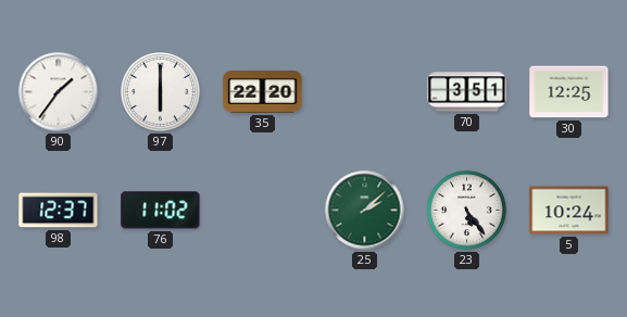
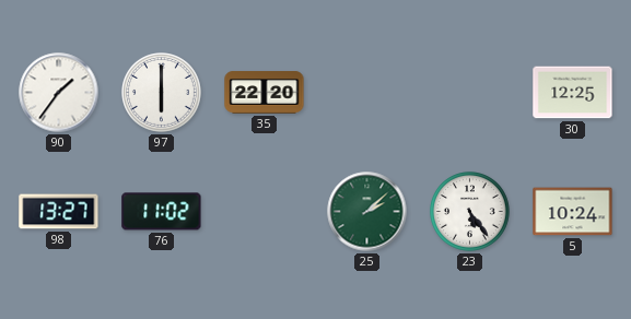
70: 3:51 -> none
98: 12:37 -> 13:27
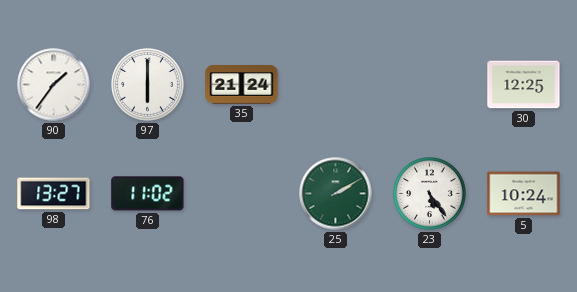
35: 22:20 -> 21:24
25: 2:08 -> 2:10
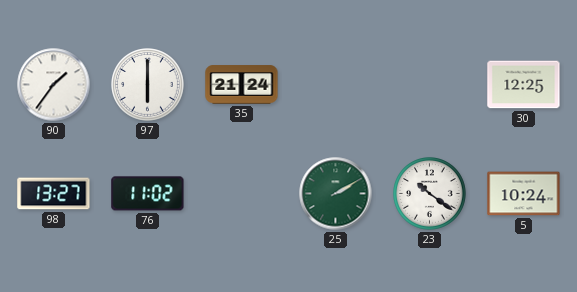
23: 5:24 -> 10:21
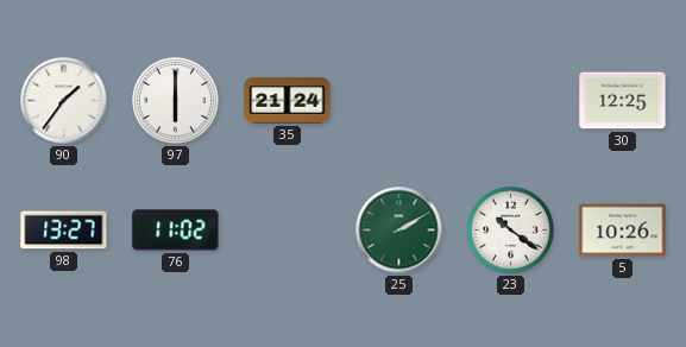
5: 10:24 -> 10:26
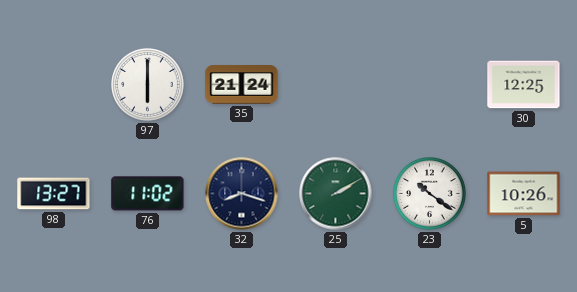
90: 1:36 -> none
32: none -> 8:18
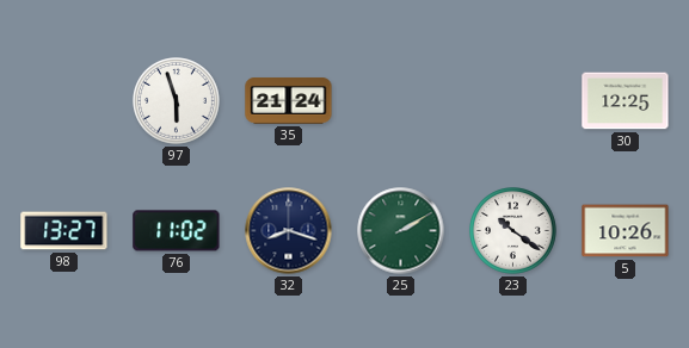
97: 6:00 -> 5:57
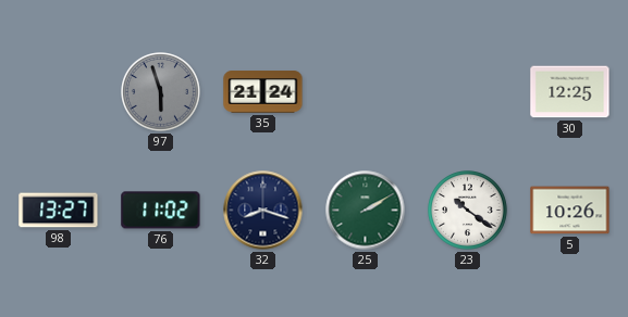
97 dial: white -> grey
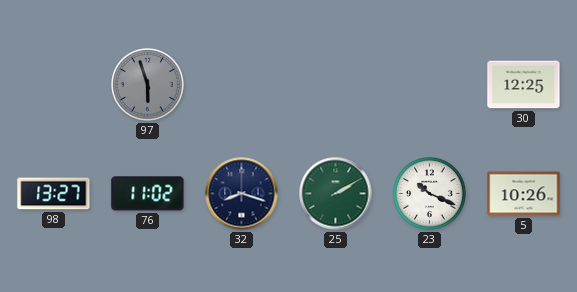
35: 21:24 -> none
23: 10:21 -> 10:19
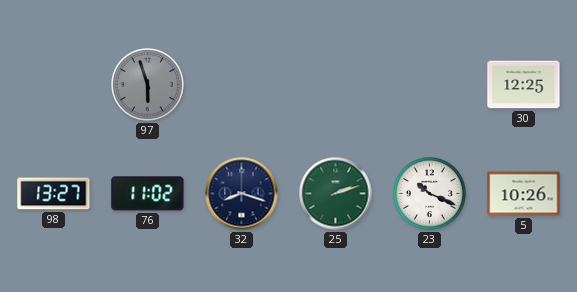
25: 2:10 -> 2:12
